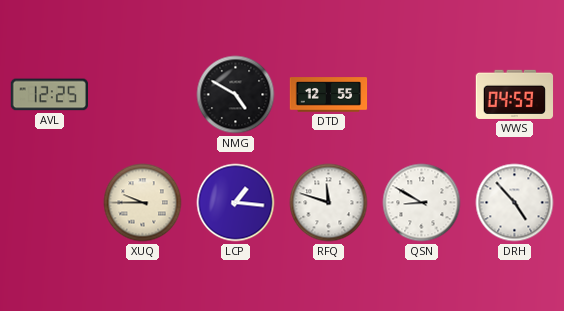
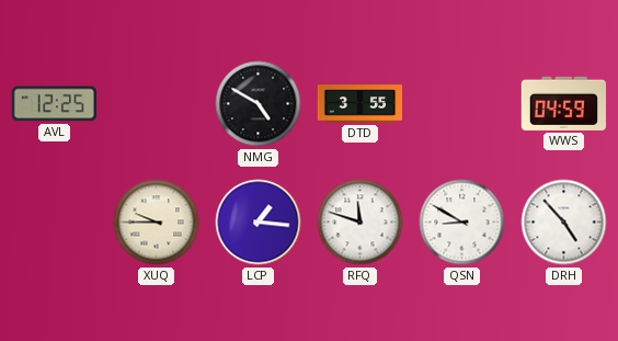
DTD: 12:55 -> 3:55
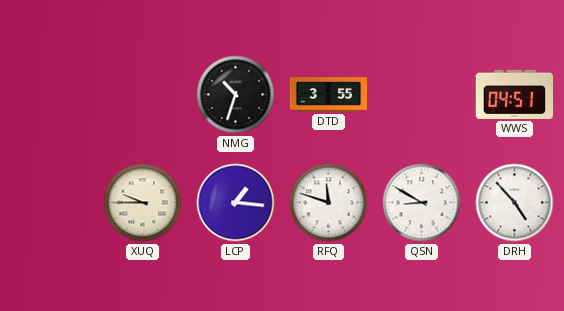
AVL: 12:25 -> none
NMG: 4:50 -> 10:33
WWS: 04:59 -> 04:51
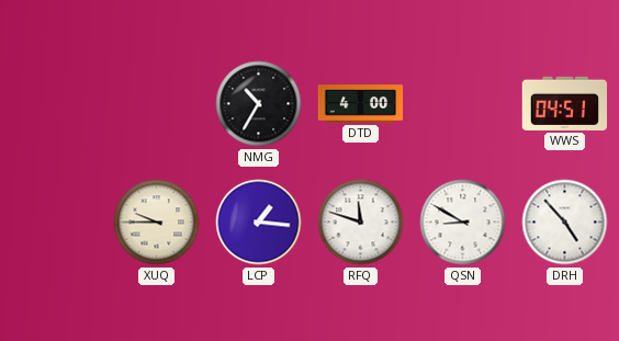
NMG: 10:33 -> 10:35
DTD: 3:55 -> 4:00
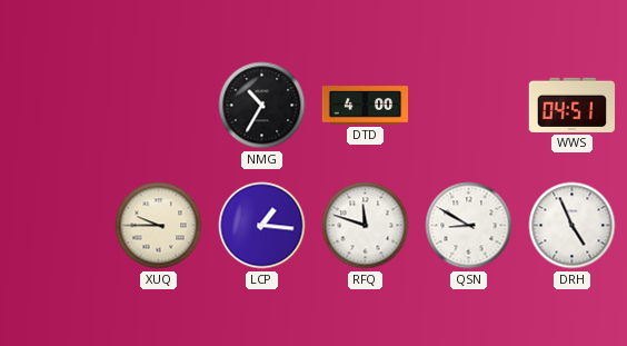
DRH: 4:53 -> 4:56
